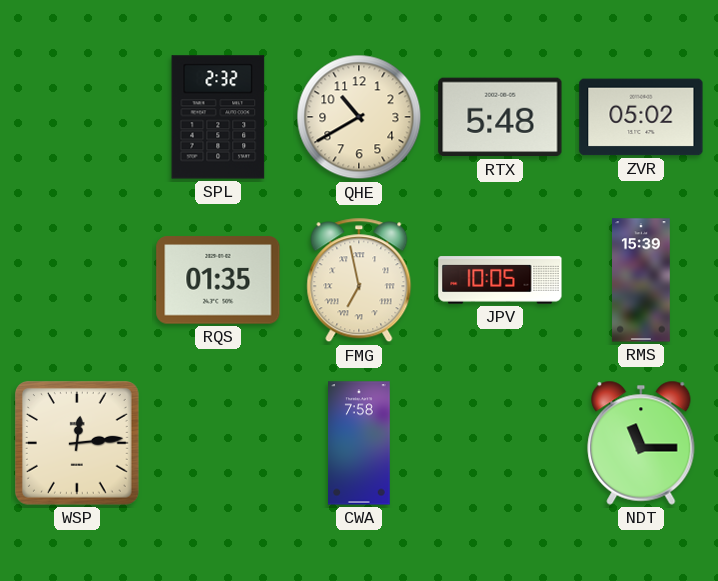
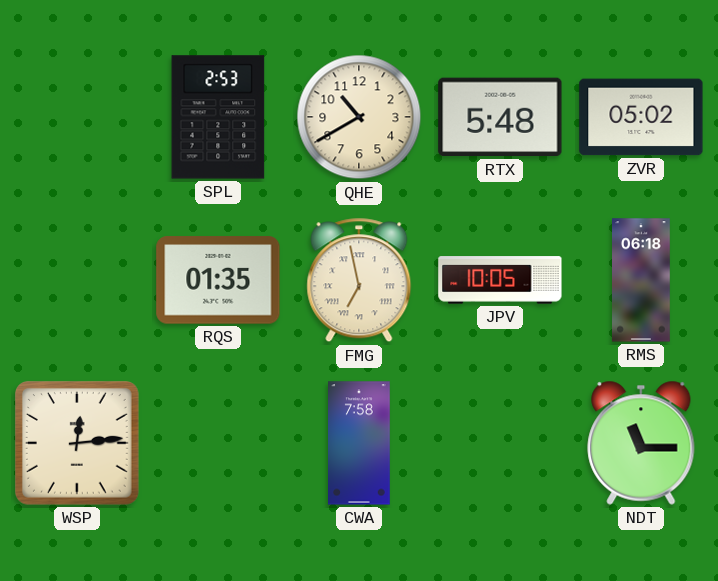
SPL: 2:32 -> 2:53
RMS: 15:39 -> 06:18
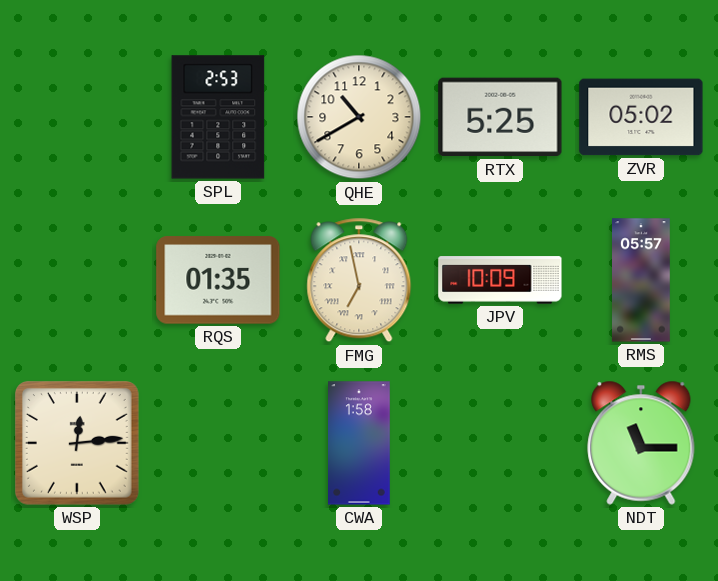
RTX: 5:48 -> 5:25
JPV: 10:05 -> 10:09
RMS: 06:18 -> 05:57
CWA: 7:58 -> 1:58
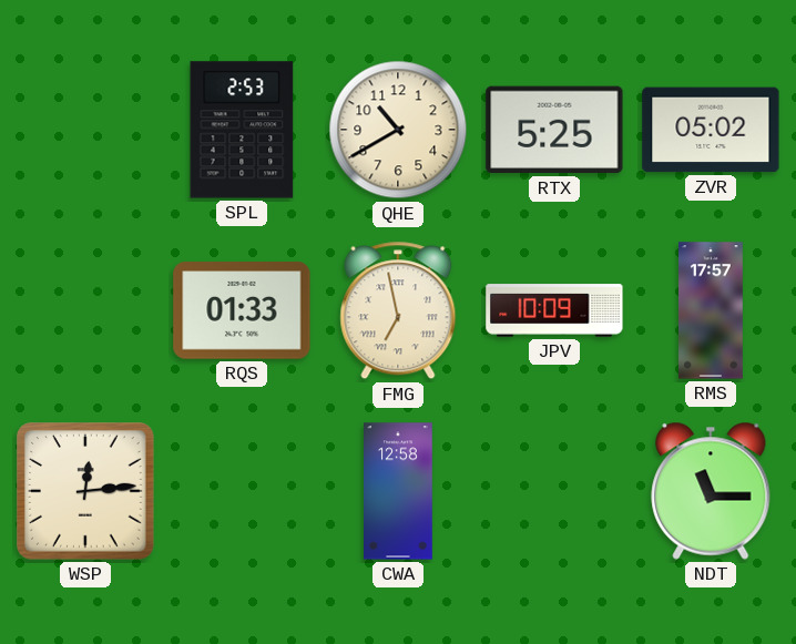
RQS: 01:35 -> 01:33
RMS: 05:57 -> 17:57
CWA: 1:58 -> 12:58
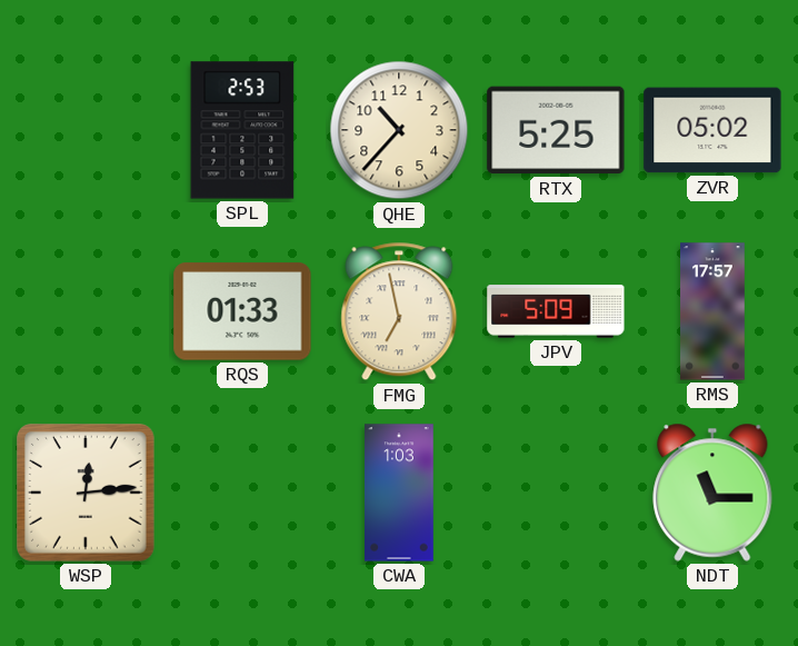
QHE: 10:40 -> 10:37
JPV: 10:09 -> 5:09
CWA: 12:58 -> 1:03
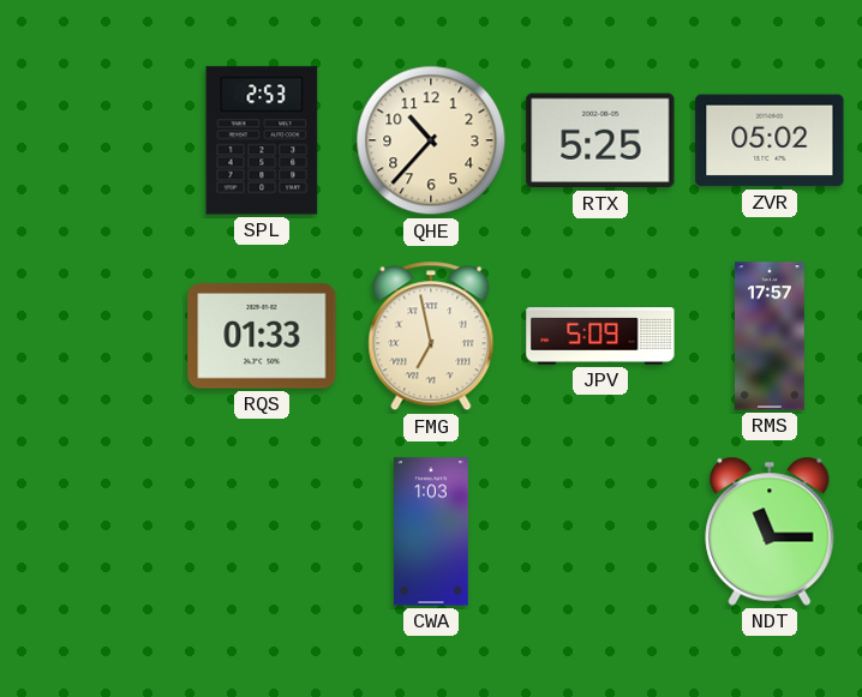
WSP: 12:14 -> none
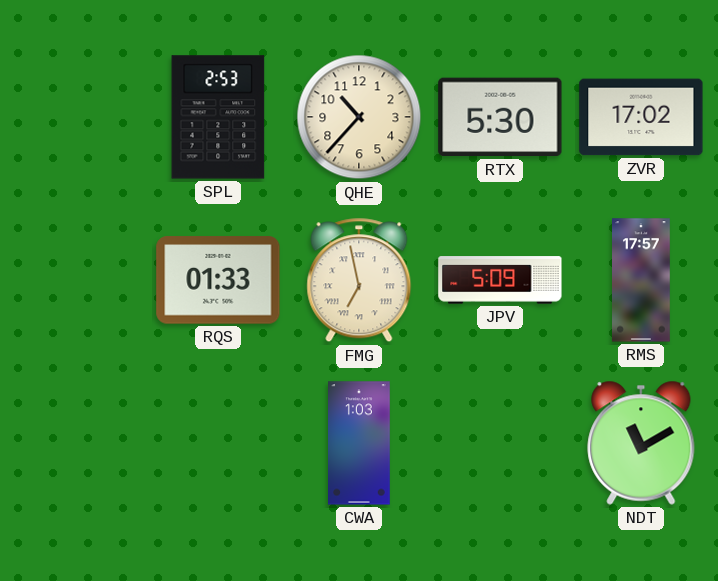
RTX: 5:25 -> 5:30
ZVR: 05:02 -> 17:02
NDT: 11:15 -> 11:10
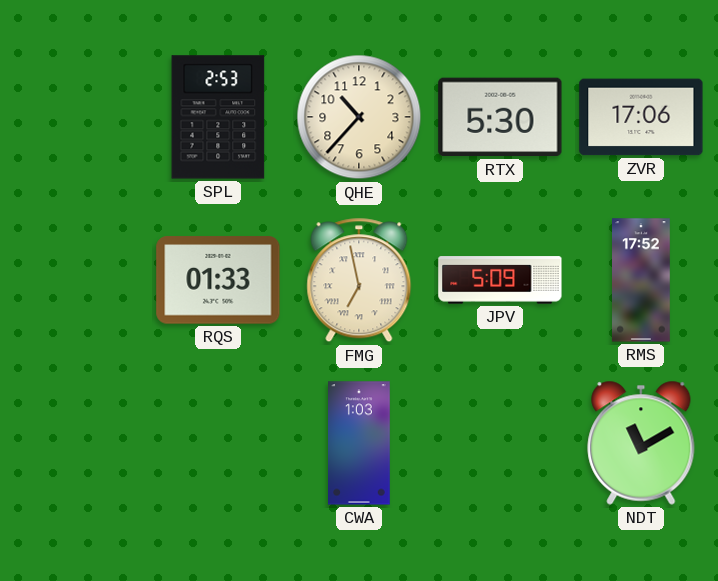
ZVR: 17:02 -> 17:06
RMS: 17:57 -> 17:52
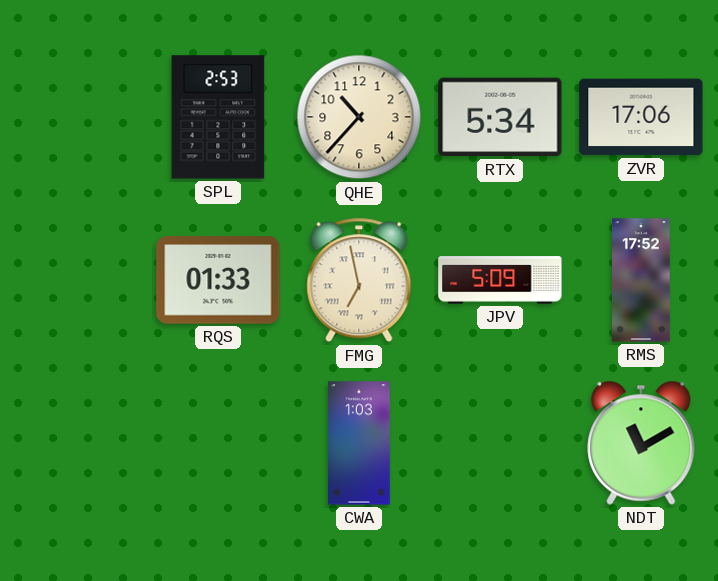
RTX: 5:30 -> 5:34
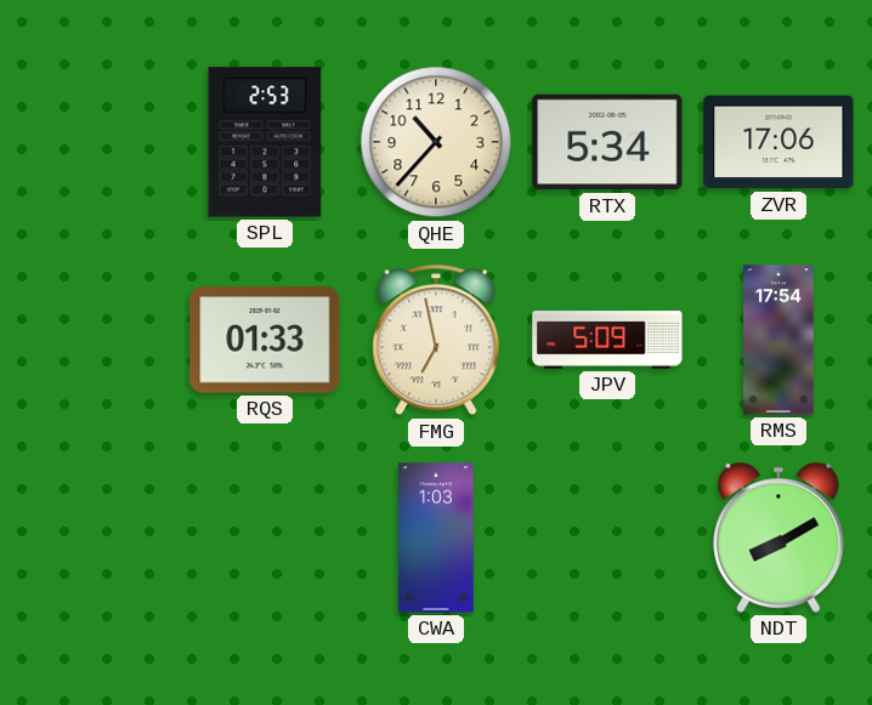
RMS: 17:52 -> 17:54
NDT: 11:10 -> 8:10
